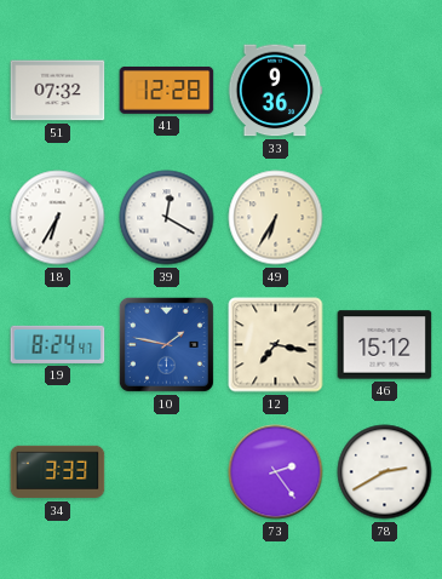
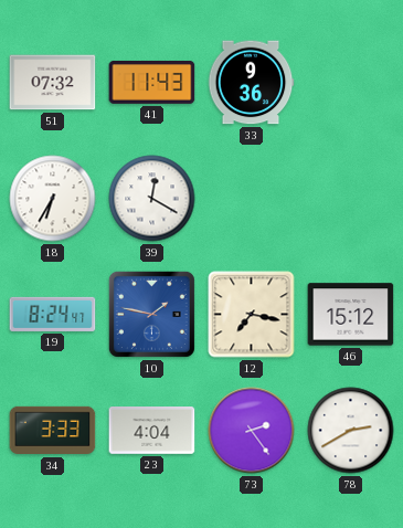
41: 12:28 -> 11:43
49: 6:35 -> none
23: none -> 4:04
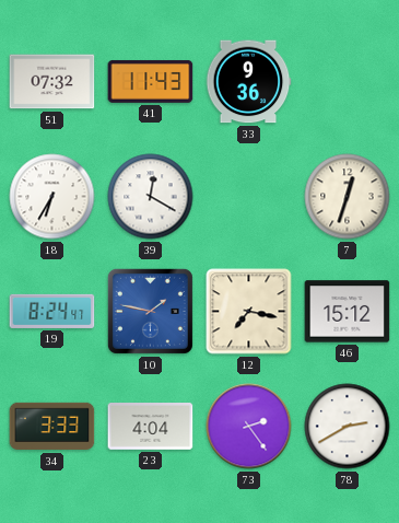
7: none -> 12:33
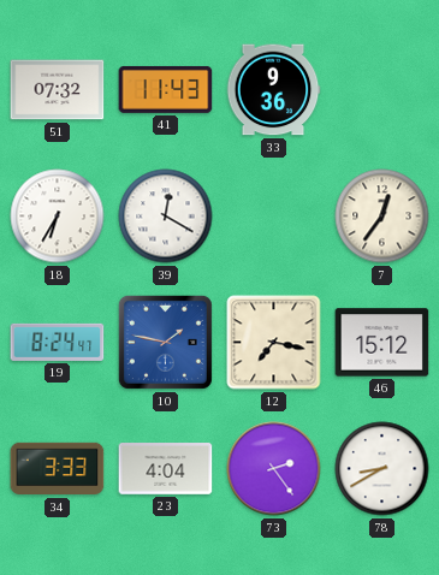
7: 12:33 -> 12:36
78: 2:40 -> 8:40
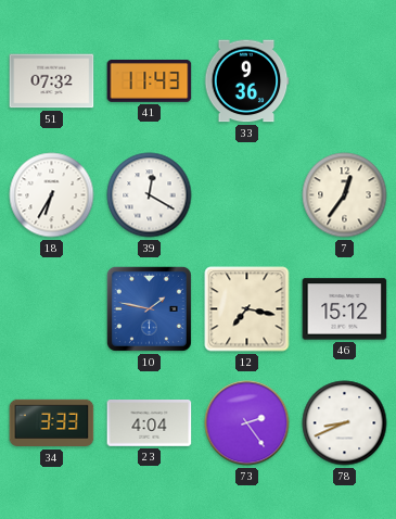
19: 8:24 -> none
78: 8:40 -> 8:41
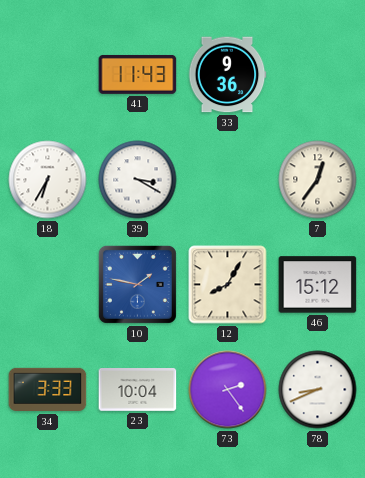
51: 07:32 -> none
39: 12:20 -> 3:20
12: 7:17 -> 8:05
23: 4:04 -> 10:04
